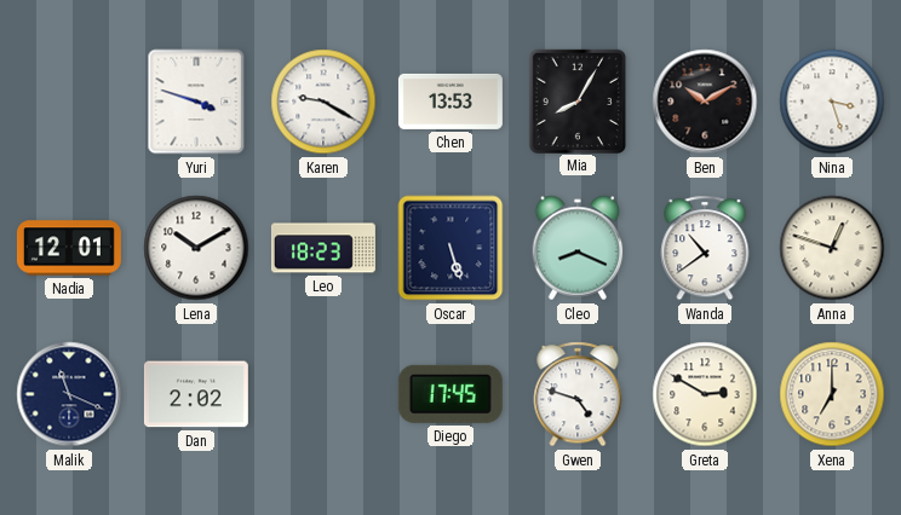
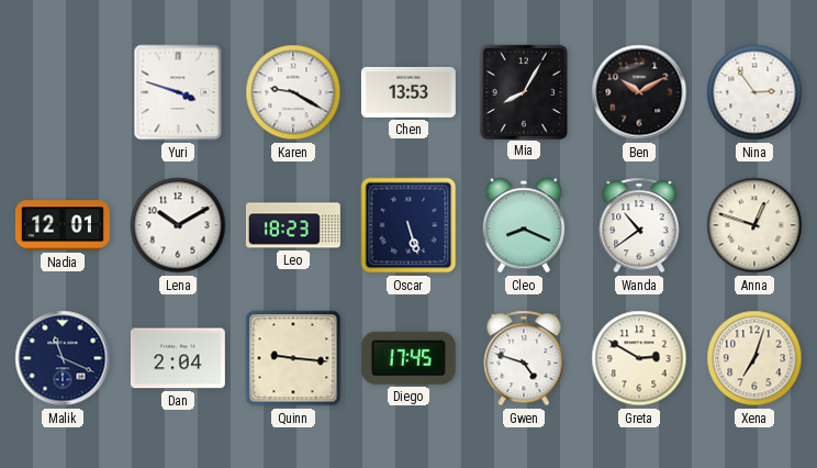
Nina: 3:27 -> 2:54
Dan: 2:02 -> 2:04
Quinn: none -> 9:16
Xena: 7:00 -> 7:03
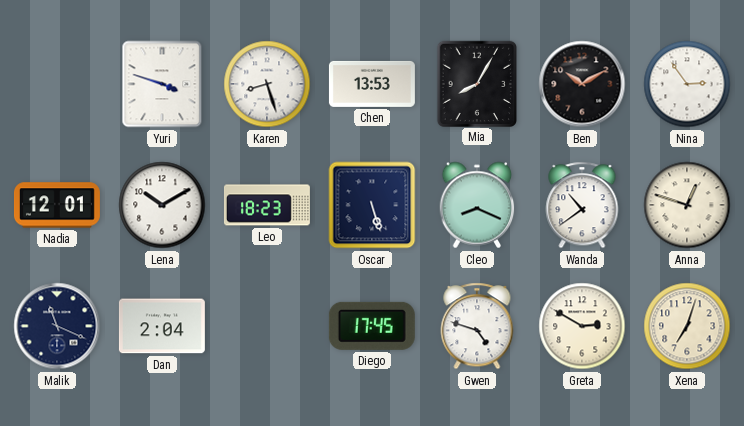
Karen: 9:20 -> 8:27
Quinn: 9:16 -> none
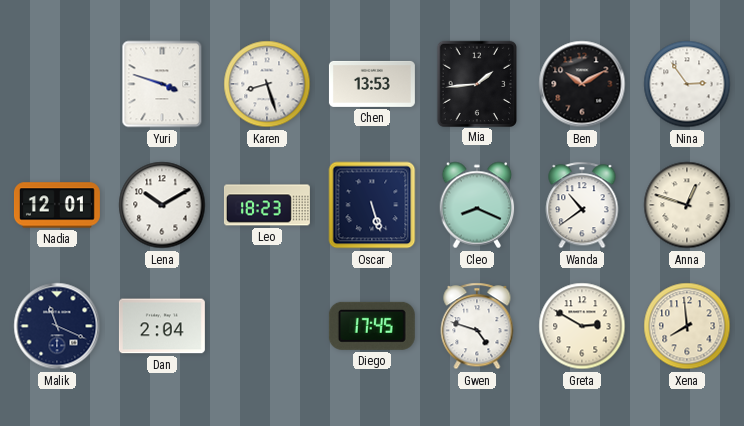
Mia: 8:05 -> 1:44
Xena: 7:03 -> 7:59
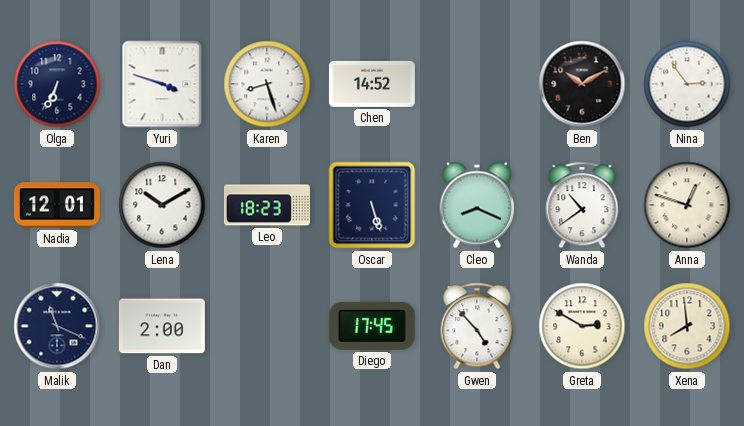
Olga: none -> 6:34
Chen: 13:53 -> 14:52
Mia: 1:44 -> none
Dan: 2:04 -> 2:00
Gwen: 4:48 -> 4:53
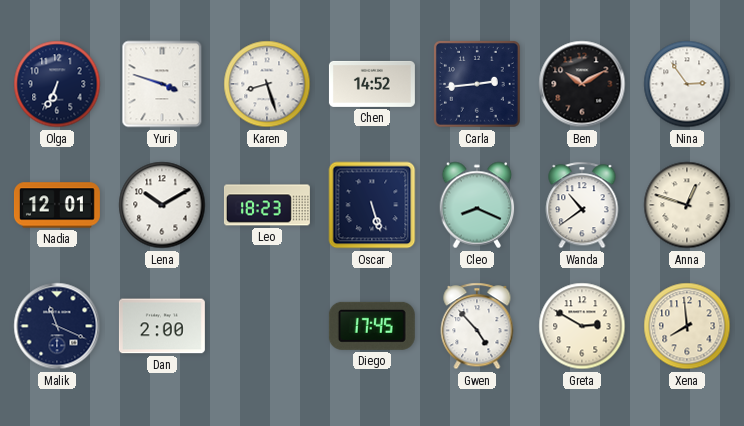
Carla: none -> 2:44
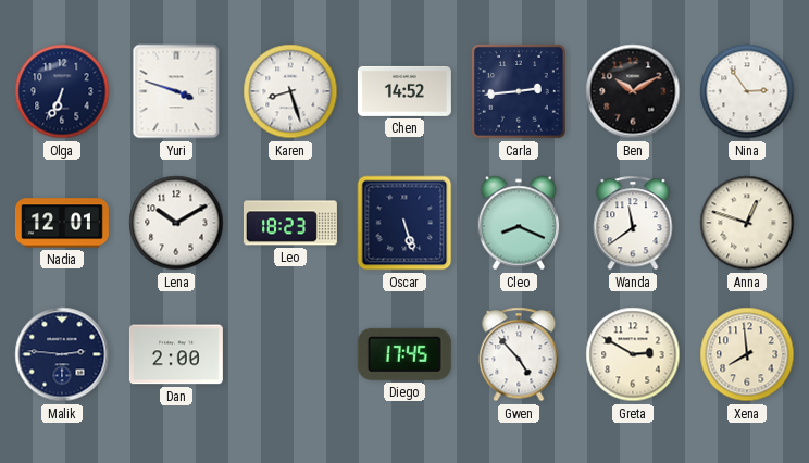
Wanda: 10:39 -> 11:39
Malik: 11:19 -> 2:46
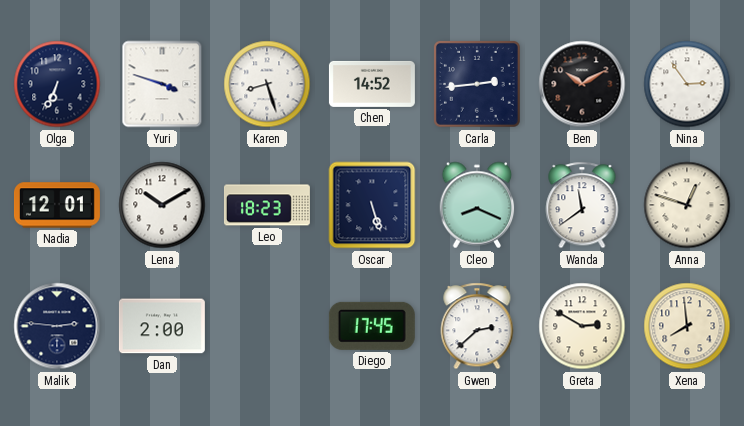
Gwen: 4:53 -> 2:38
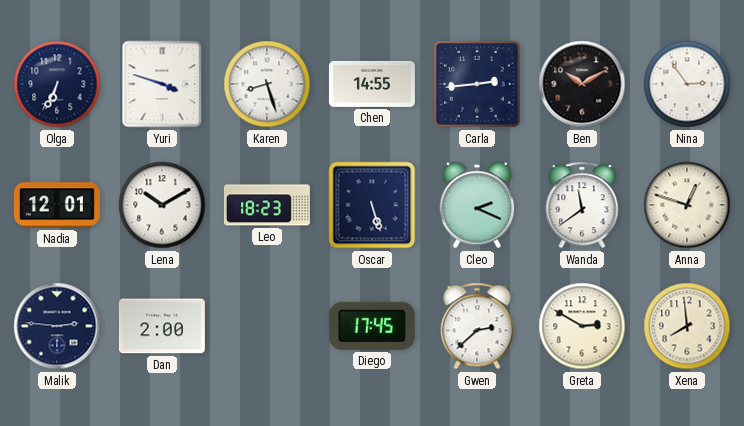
Chen: 14:52 -> 14:55
Cleo: 8:19 -> 2:19
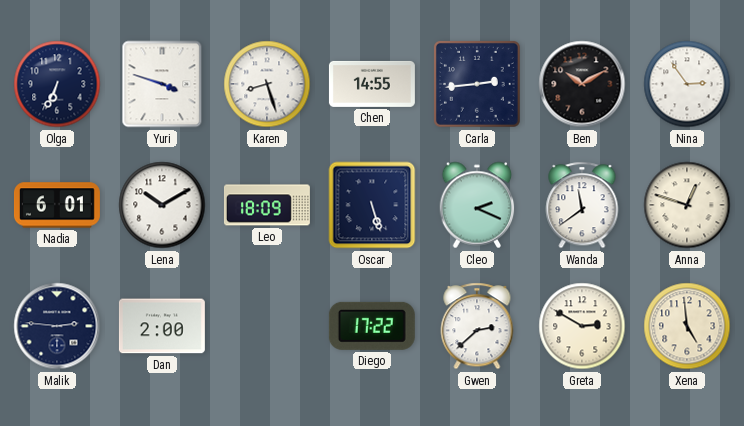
Nadia: 12:01 -> 6:01
Leo: 18:23 -> 18:09
Diego: 17:45 -> 17:22
Xena: 7:59 -> 4:59
